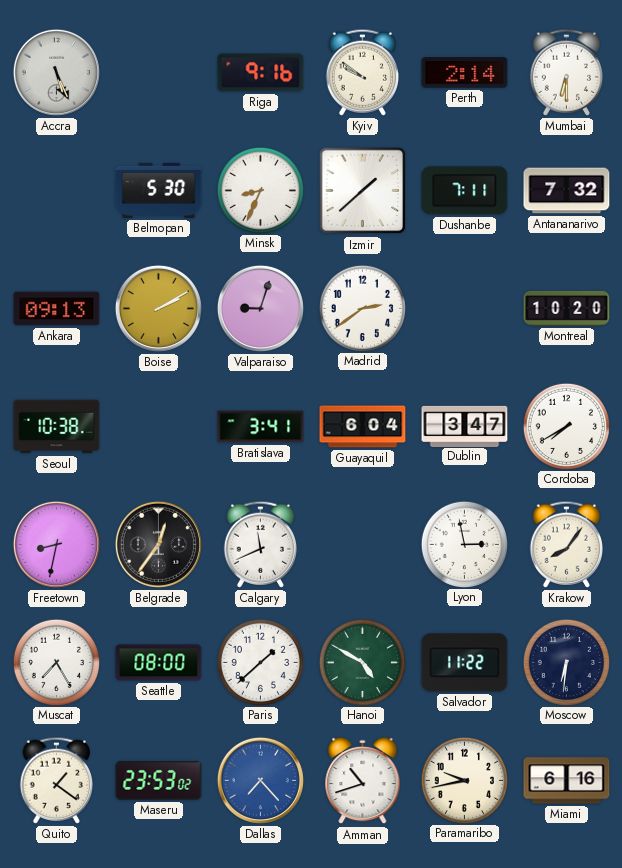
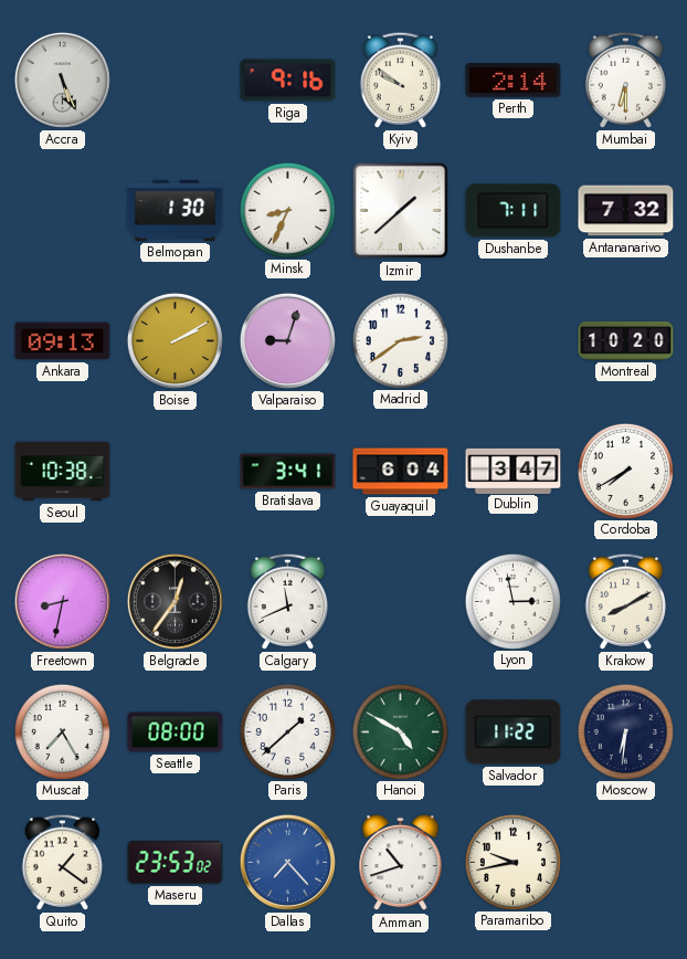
Belmopan: 5:30 -> 1:30
Krakow: 8:06 -> 8:10
Miami: 6:16 -> none
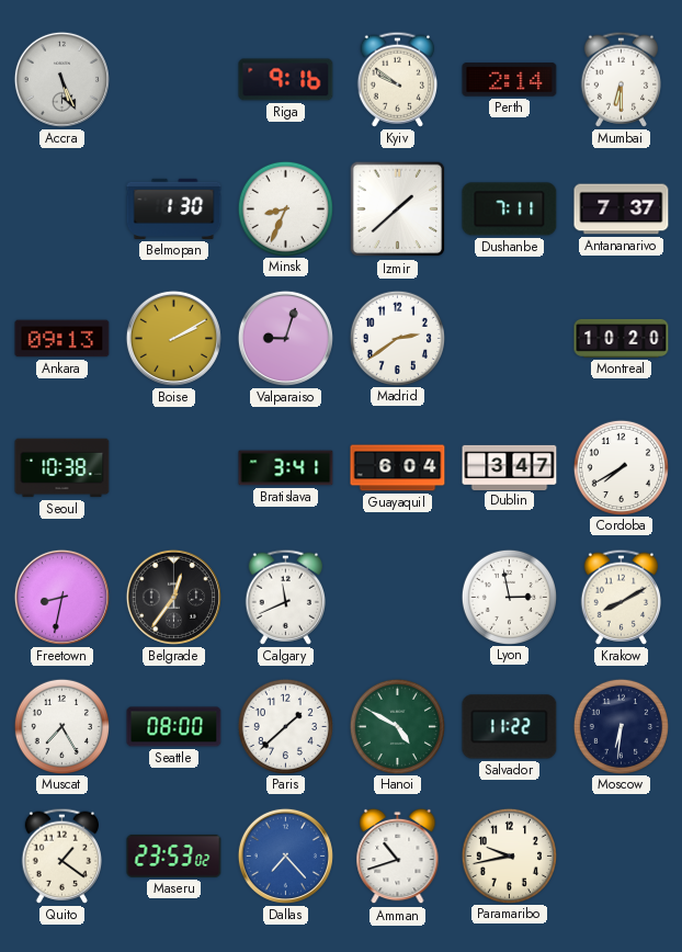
Antananarivo: 7:32 -> 7:37
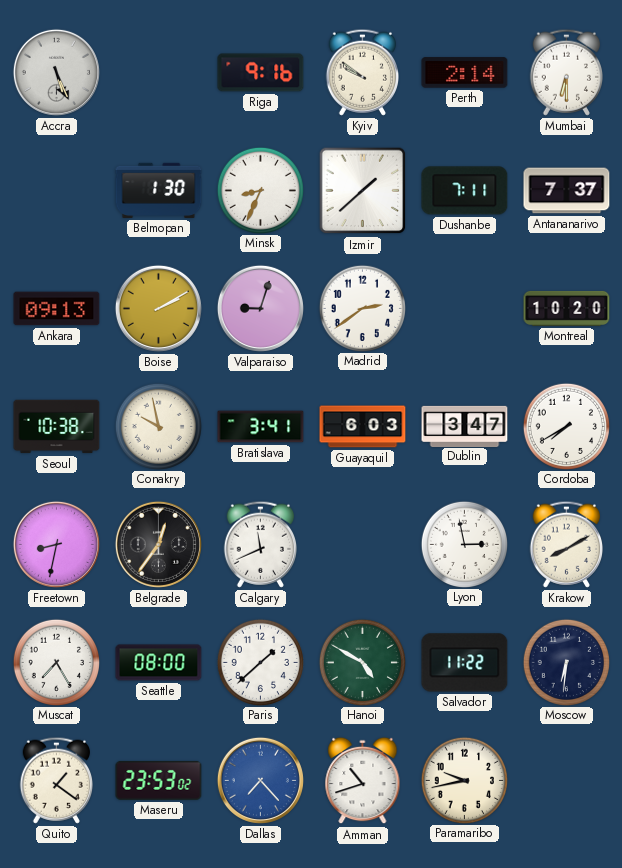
Conakry: none -> 9:58
Guayaquil: 6:04 -> 6:03
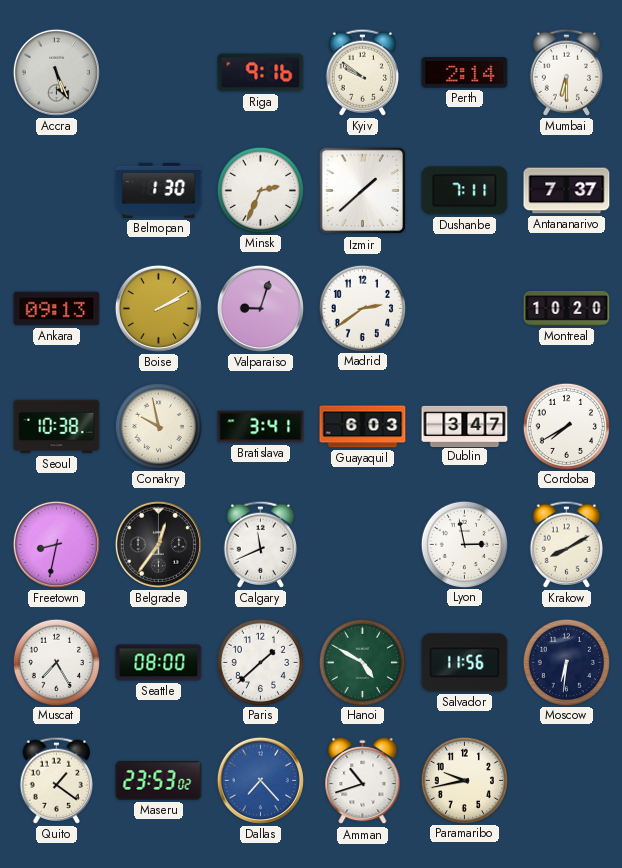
Minsk: 8:34 -> 2:34
Salvador: 11:22 -> 11:56
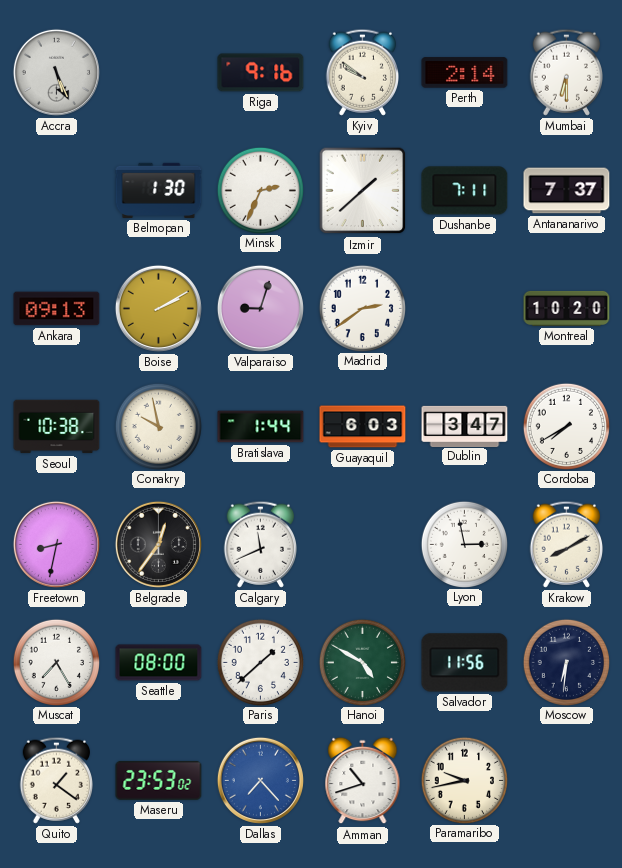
Bratislava: 3:41 -> 1:44
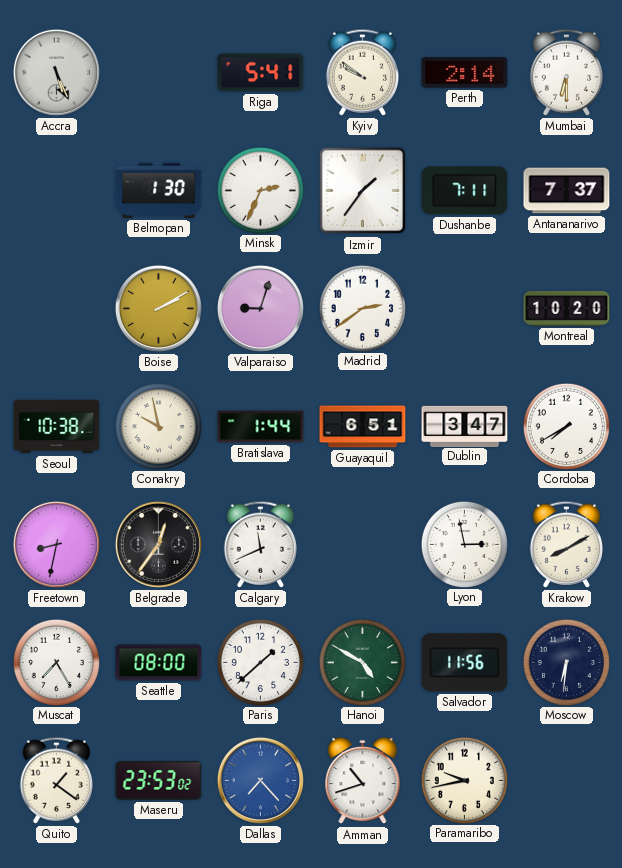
Riga: 9:16 -> 5:41
Izmir: 1:38 -> 1:36
Ankara: 09:13 -> none
Guayaquil: 6:03 -> 6:51
